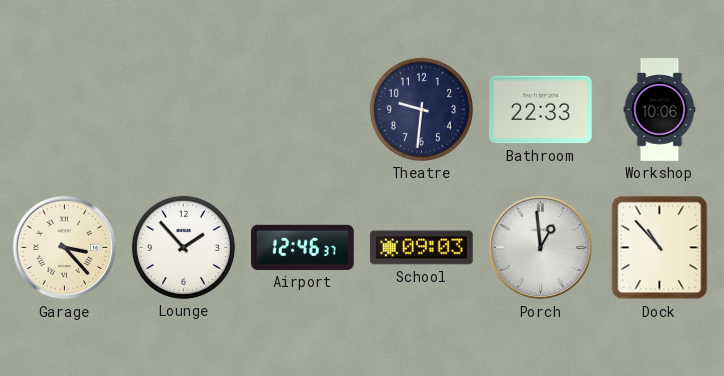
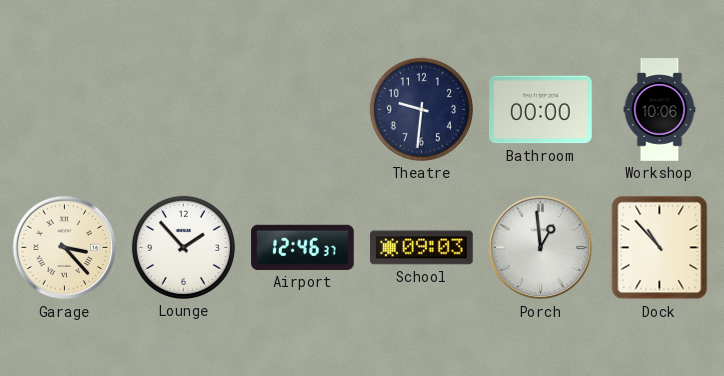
Bathroom: 22:33 -> 00:00
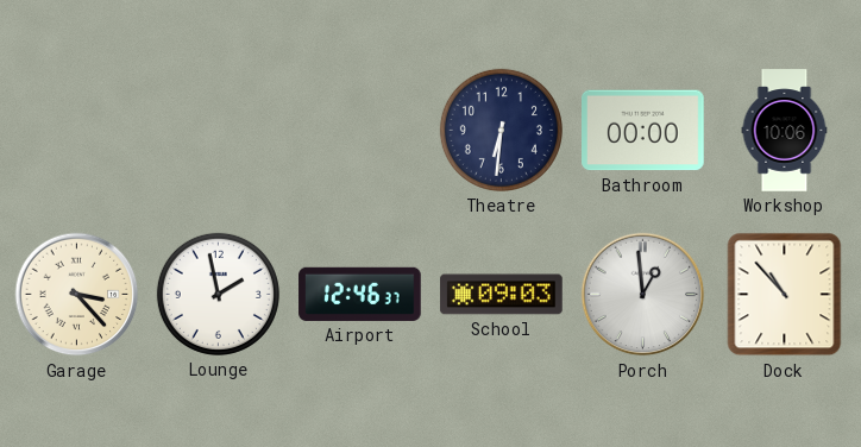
Theatre: 9:31 -> 6:31
Lounge: 1:53 -> 1:58
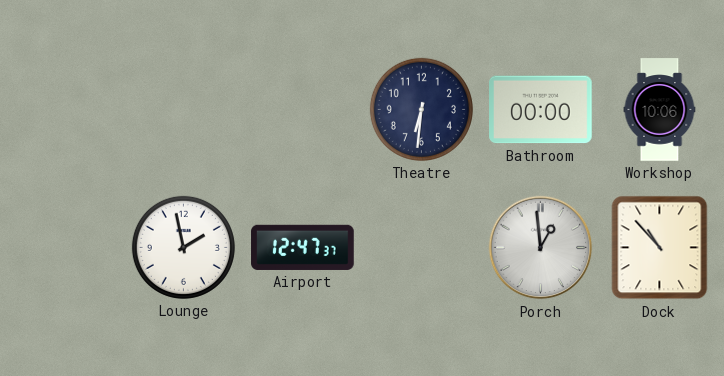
Garage: 3:23 -> none
Airport: 12:46 -> 12:47
School: 09:03 -> none
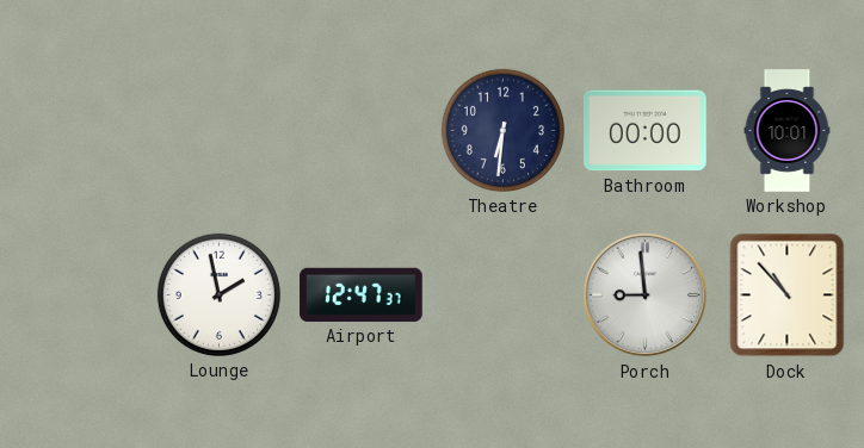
Workshop: 10:06 -> 10:01
Porch: 12:59 -> 8:59
